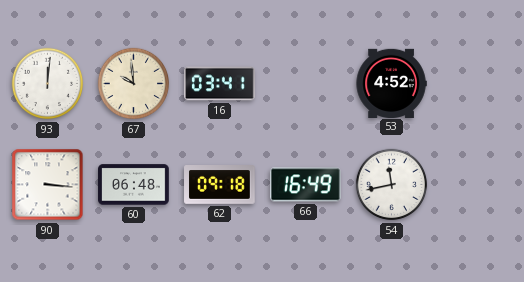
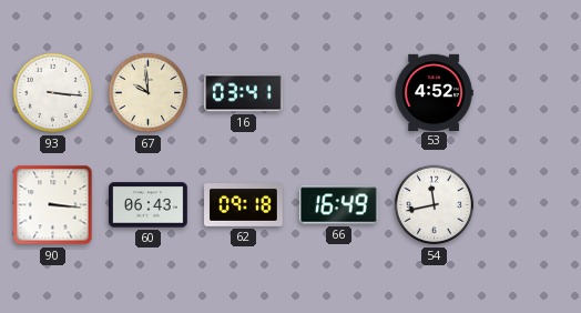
93: 12:01 -> 3:16
60: 06:48 -> 06:43
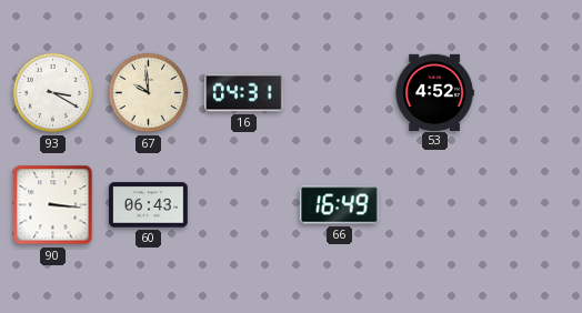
93: 3:16 -> 3:20
16: 03:41 -> 04:31
62: 09:18 -> none
54: 11:43 -> none
